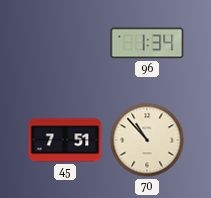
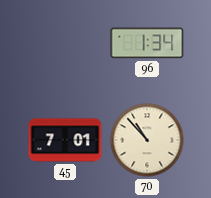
45: 7:51 -> 7:01
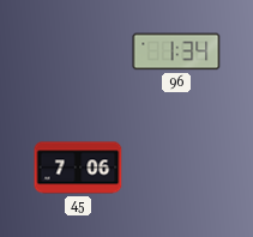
45: 7:01 -> 7:06
70: 10:53 -> none
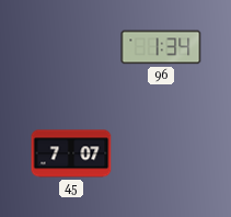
45: 7:06 -> 7:07
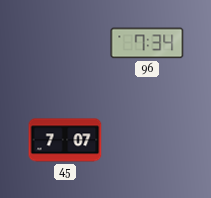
96: 1:34 -> 7:34
